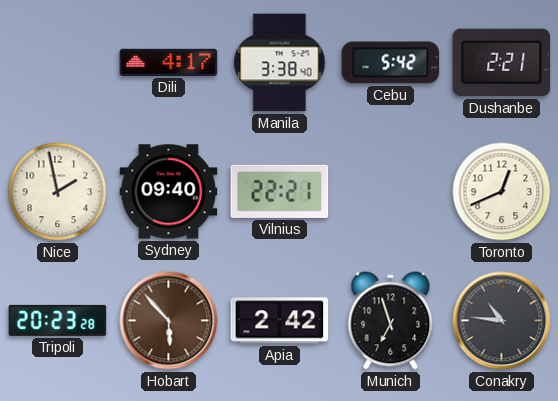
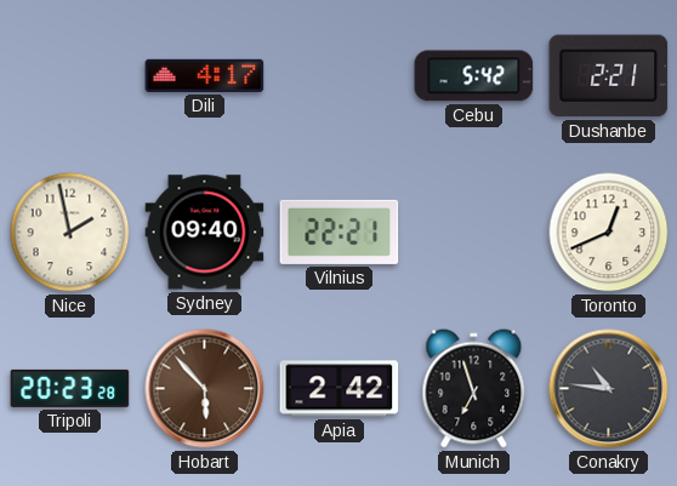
Manila: 3:38 -> none
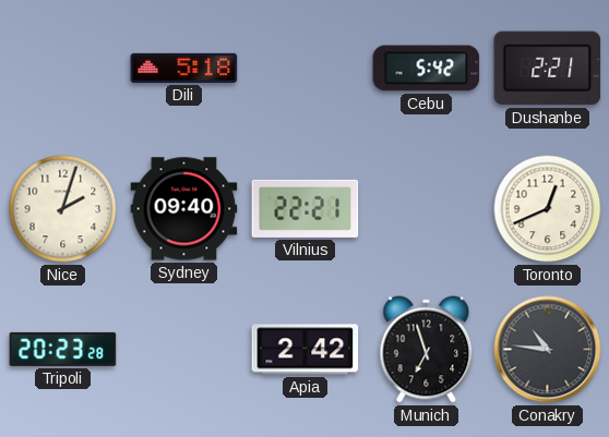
Dili: 4:17 -> 5:18
Nice: 1:58 -> 2:03
Hobart: 5:53 -> none
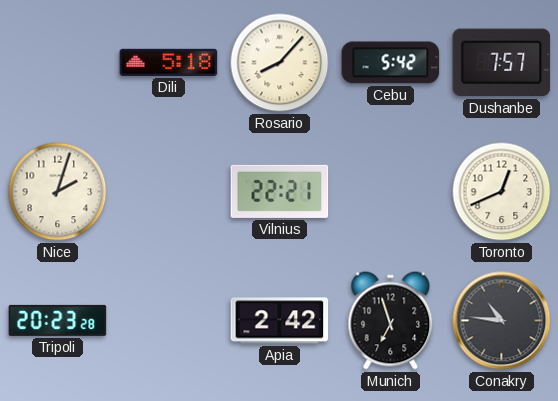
Rosario: none -> 8:07
Dushanbe: 2:21 -> 7:57
Sydney: 09:40 -> none
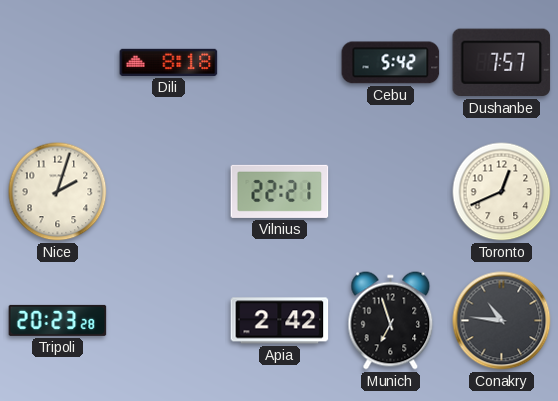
Dili: 5:18 -> 8:18
Rosario: 8:07 -> none
